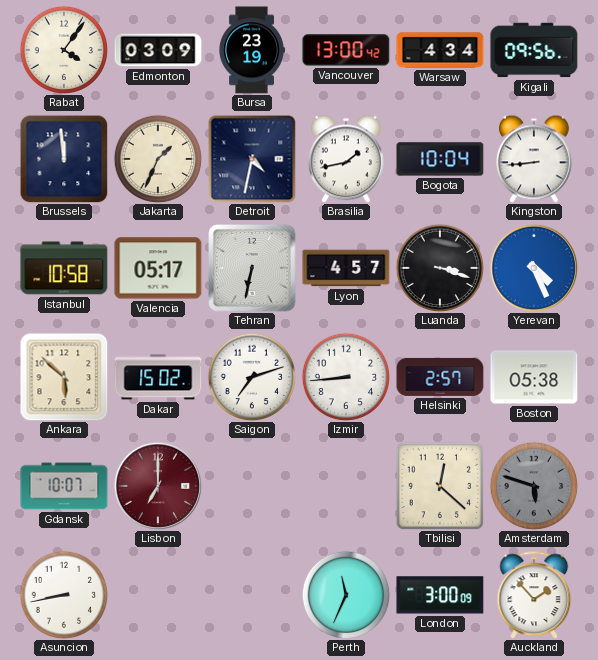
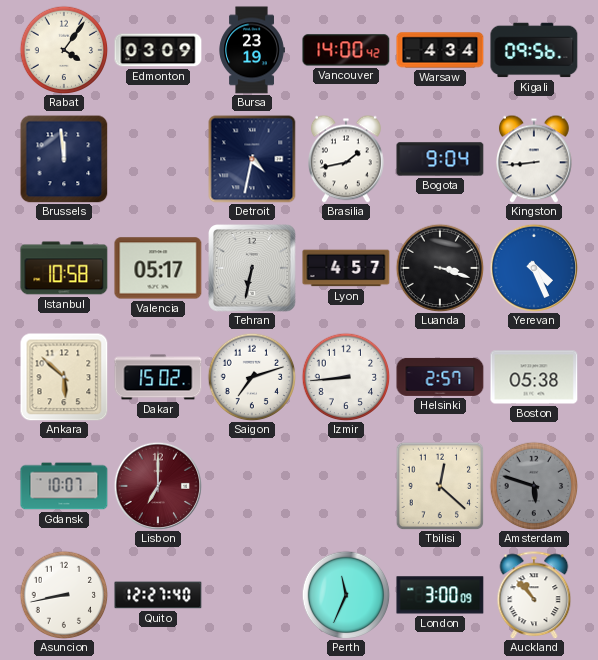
Vancouver: 13:00 -> 14:00
Jakarta: 1:34 -> none
Bogota: 10:04 -> 9:04
Quito: none -> 12:27
Auckland: 1:53 -> 10:53
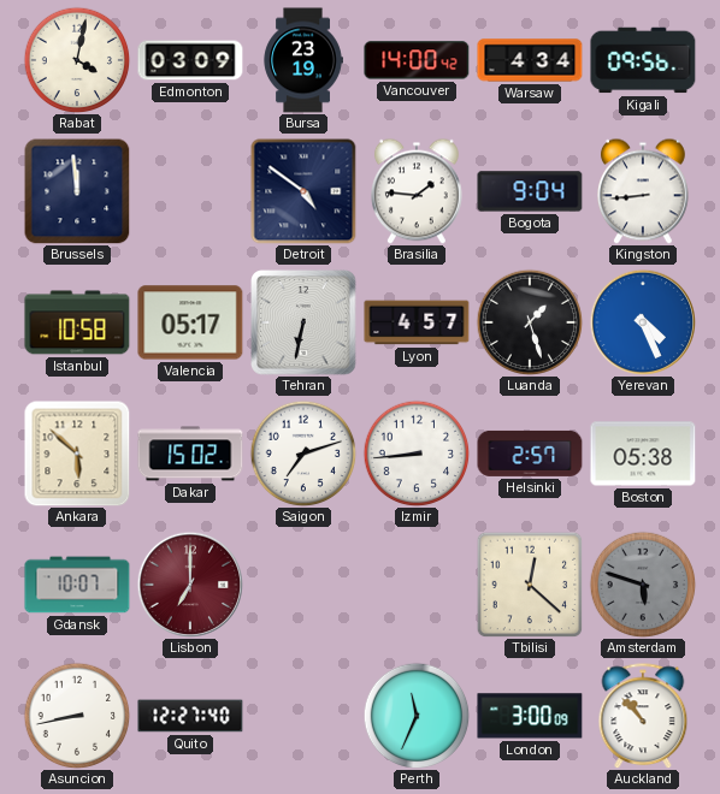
Rabat: 4:06 -> 4:02
Detroit: 4:32 -> 4:51
Brasilia: 1:43 -> 1:46
Luanda: 3:18 -> 1:27
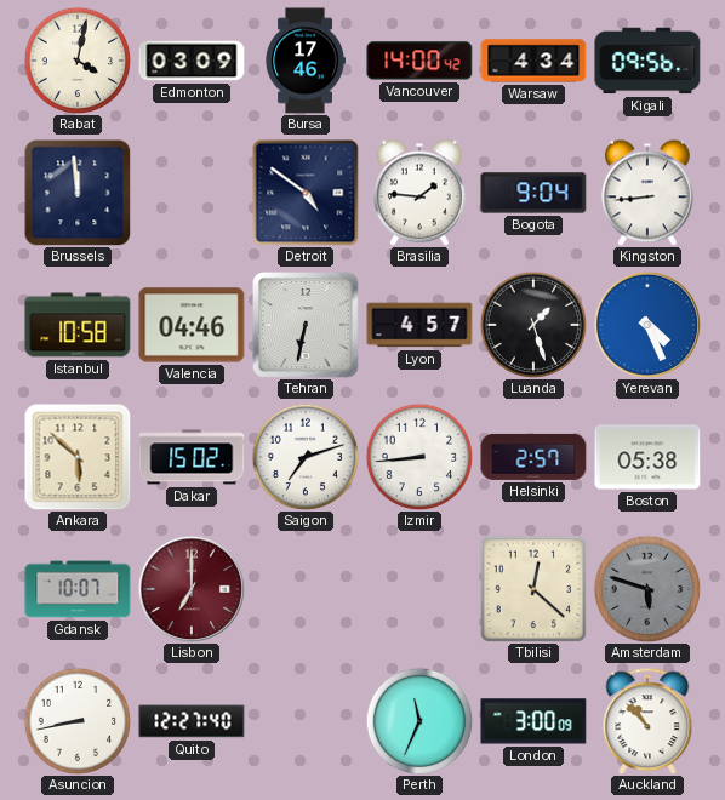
Bursa: 23:19 -> 17:46
Valencia: 05:17 -> 04:46
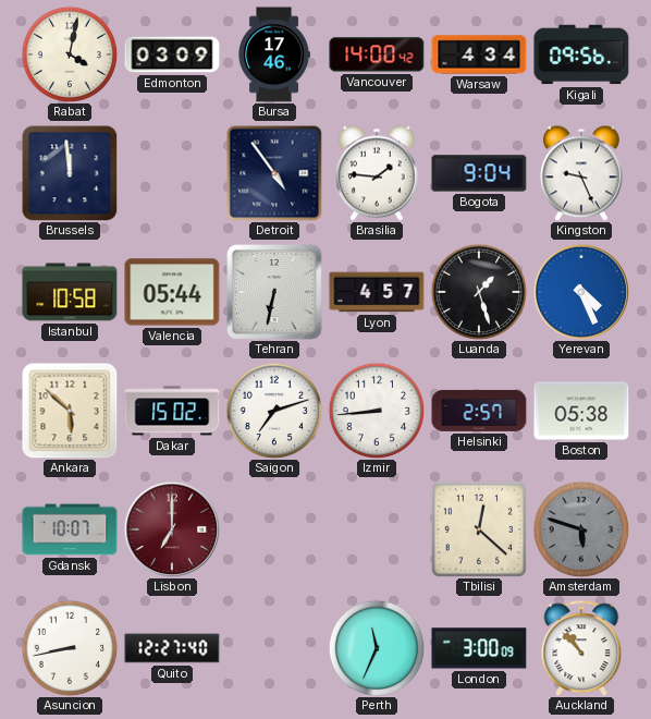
Detroit: 4:51 -> 4:54
Kingston: 8:44 -> 9:26
Valencia: 04:46 -> 05:44
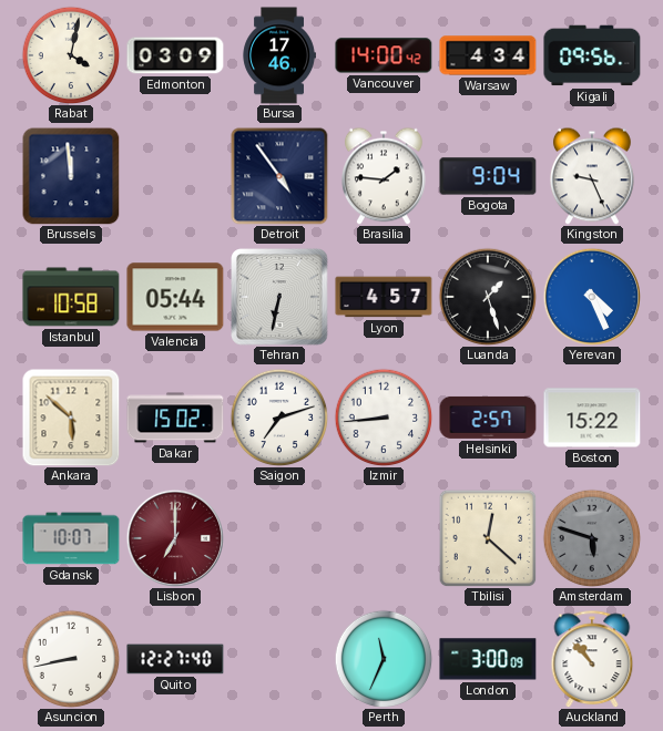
Boston: 05:38 -> 15:22
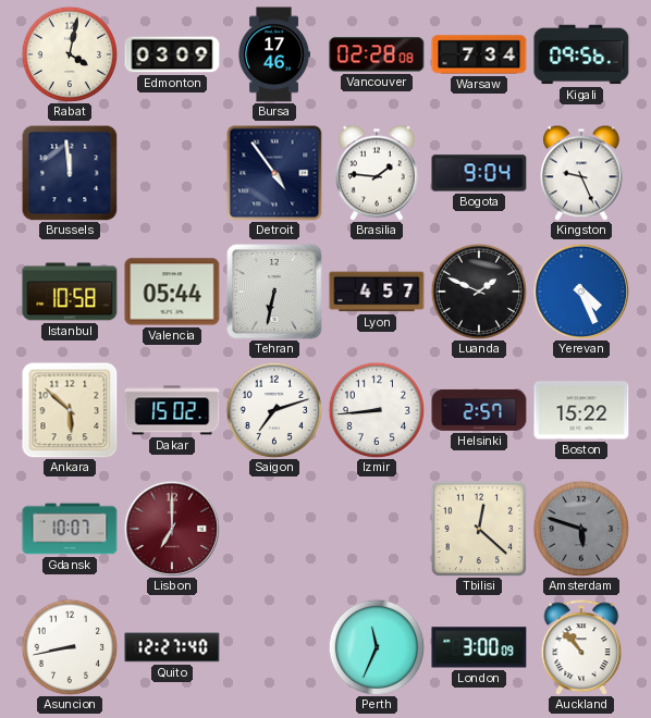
Vancouver: 14:00 -> 02:28
Warsaw: 4:34 -> 7:34
Luanda: 1:27 -> 1:49
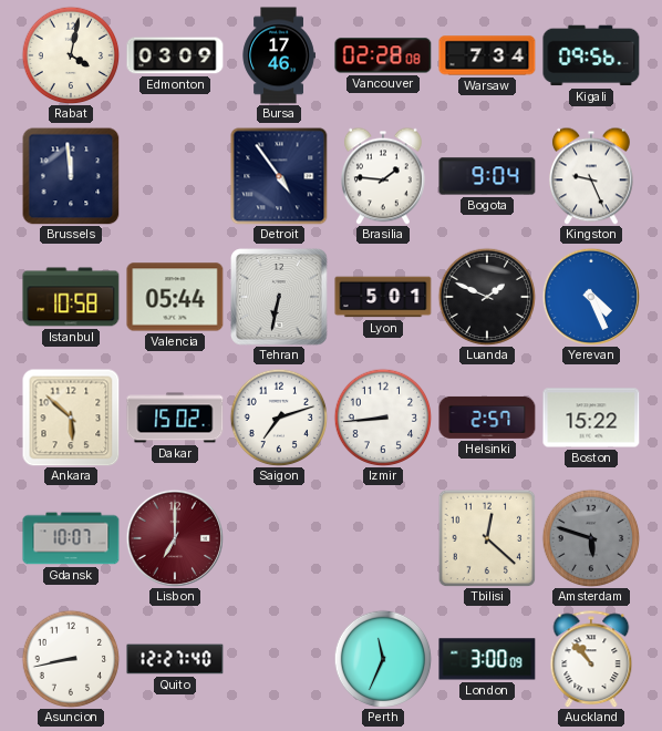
Lyon: 4:57 -> 5:01
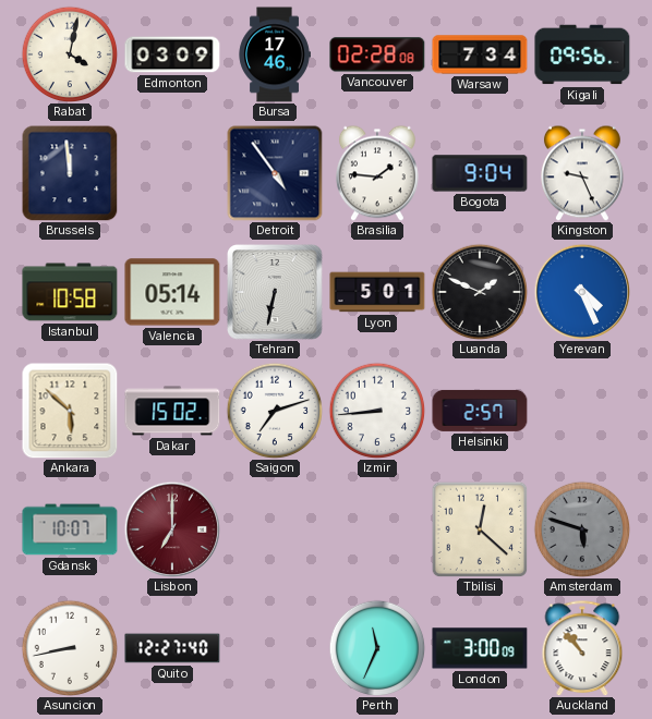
Valencia: 05:44 -> 05:14
Boston: 15:22 -> none
